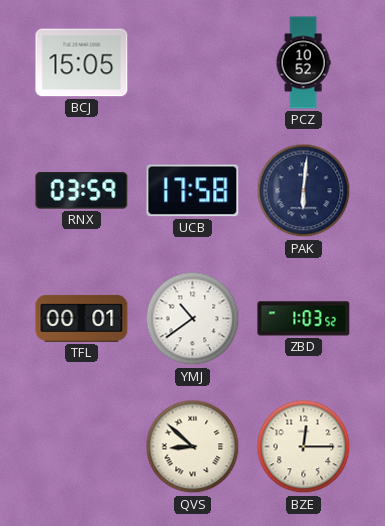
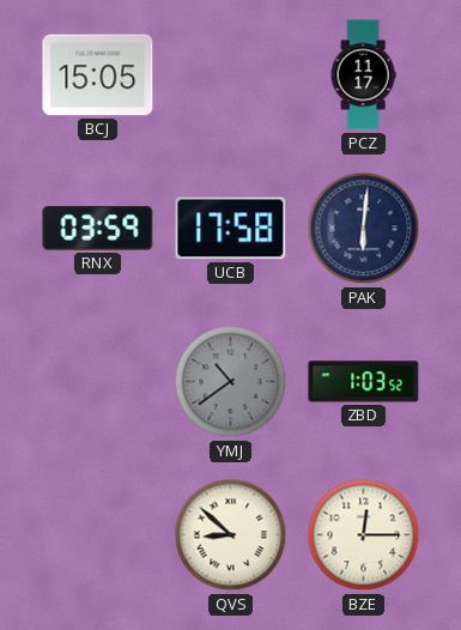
PCZ: 10:52 -> 11:17
TFL: 00:01 -> none
YMJ dial: white -> grey
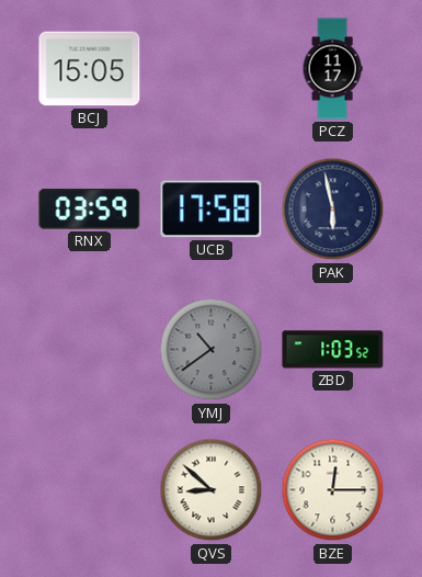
PAK: 6:01 -> 5:58
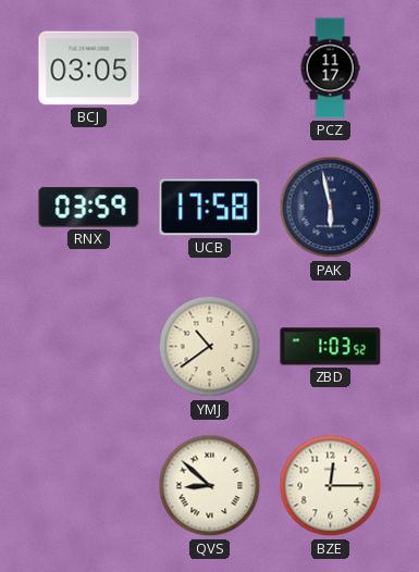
BCJ: 15:05 -> 03:05
YMJ dial: grey -> cream
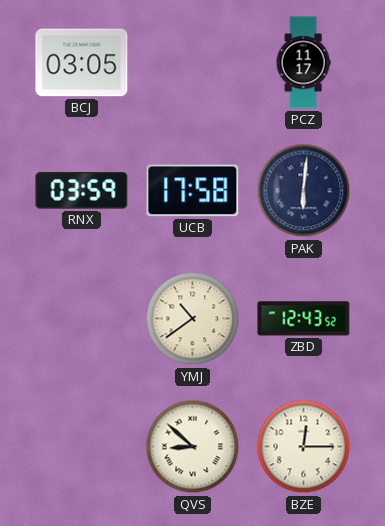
PAK: 5:58 -> 6:01
ZBD: 1:03 -> 12:43
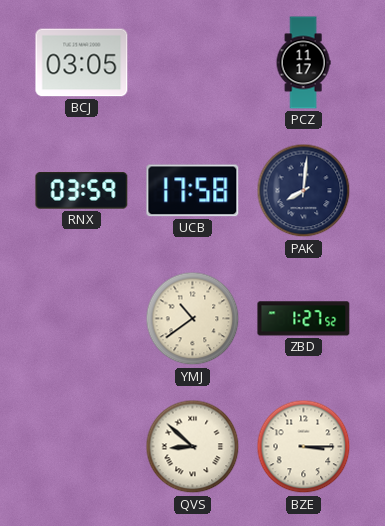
PAK: 6:01 -> 8:01
ZBD: 12:43 -> 1:27
BZE: 12:15 -> 3:15
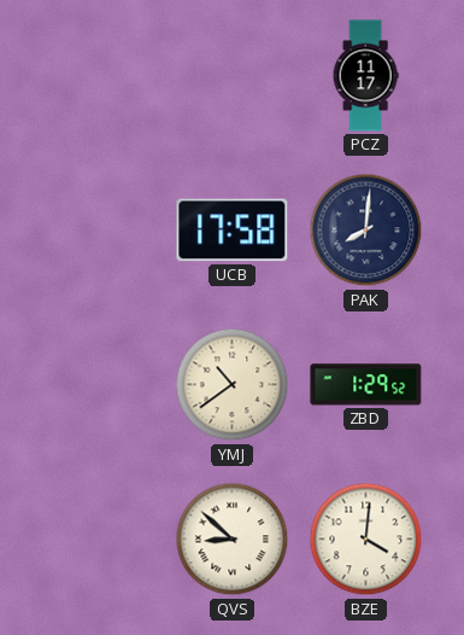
BCJ: 03:05 -> none
RNX: 03:59 -> none
ZBD: 1:27 -> 1:29
BZE: 3:15 -> 4:01
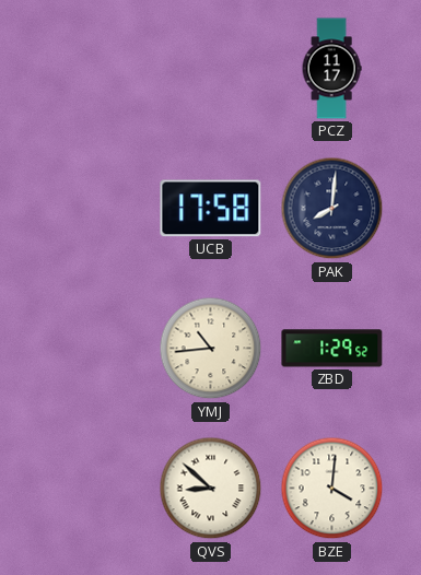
YMJ: 10:39 -> 10:44
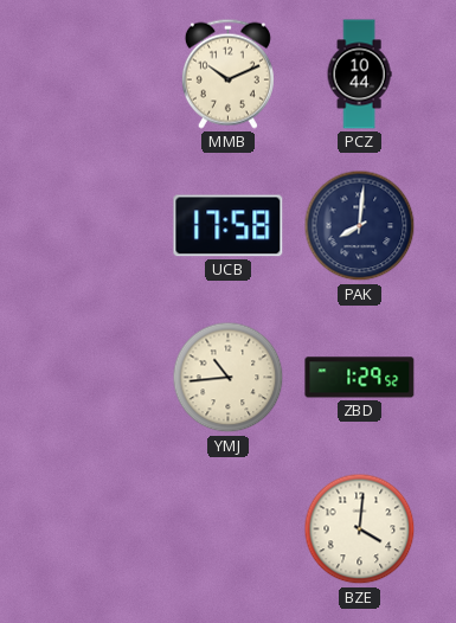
MMB: none -> 10:11
PCZ: 11:17 -> 10:44
QVS: 8:52 -> none
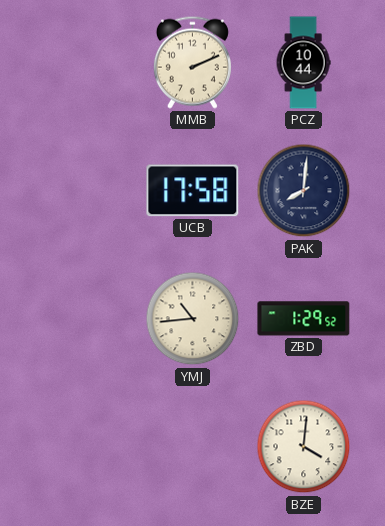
MMB: 10:11 -> 2:11
